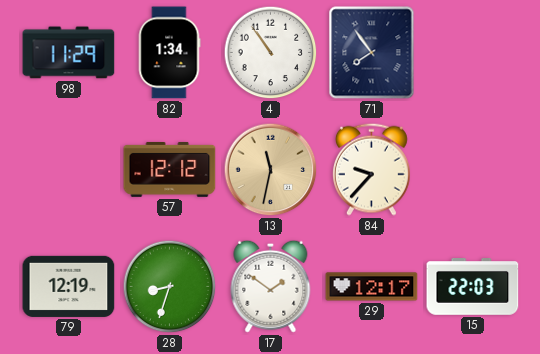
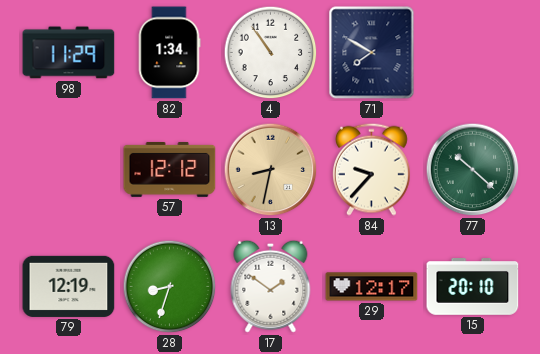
71: 7:54 -> 7:50
13: 11:32 -> 8:32
77: none -> 10:22
15: 22:03 -> 20:10
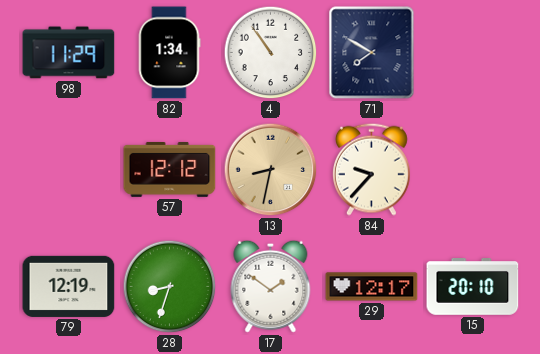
77: 10:22 -> none
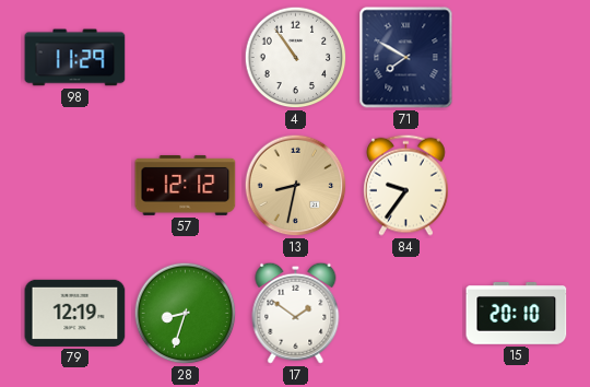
82: 1:34 -> none
84: 9:37 -> 9:36
29: 12:17 -> none
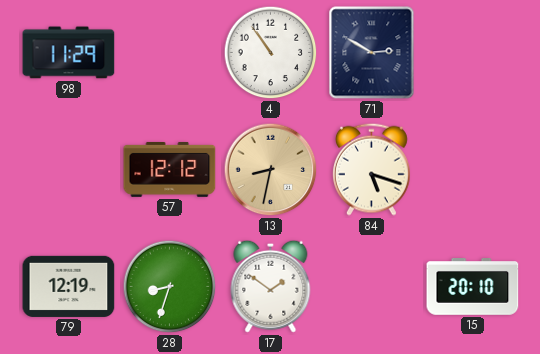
71: 7:50 -> 2:50
84: 9:36 -> 5:18
